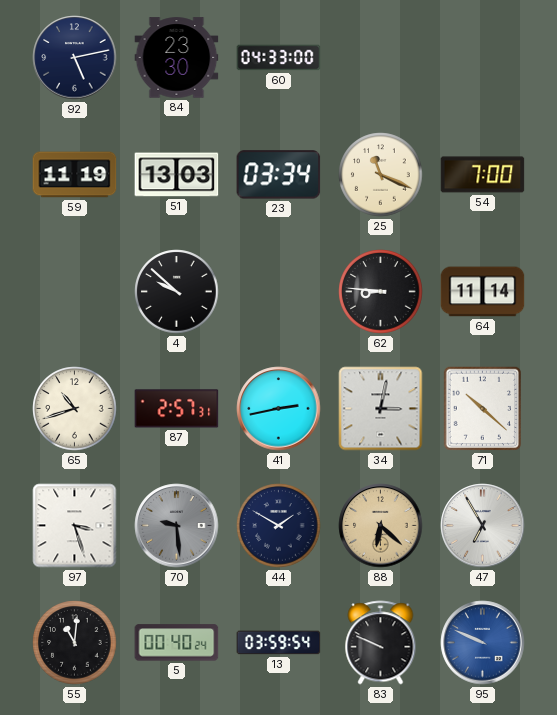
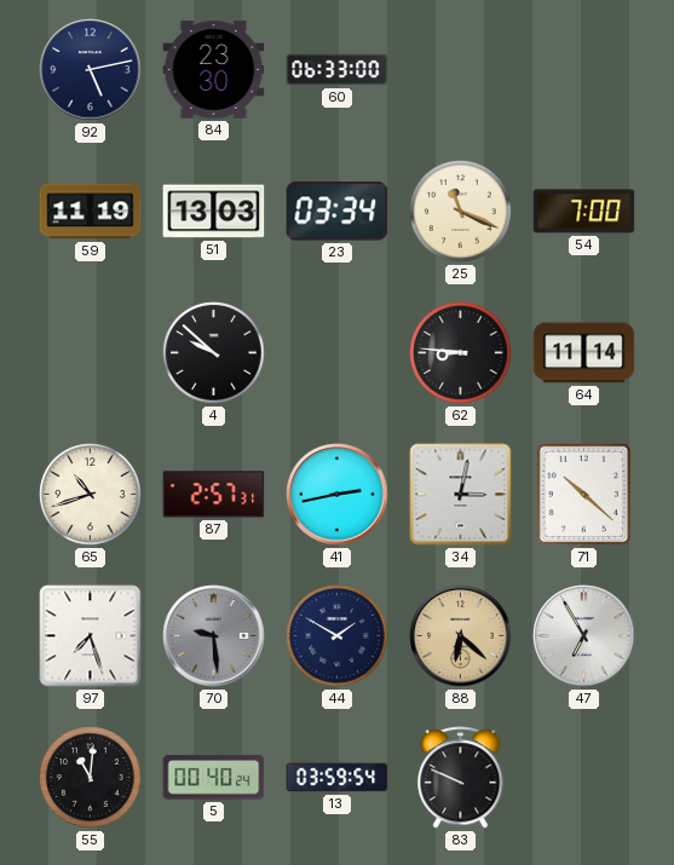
60: 04:33 -> 06:33
97: 3:27 -> 7:27
95: 9:49 -> none
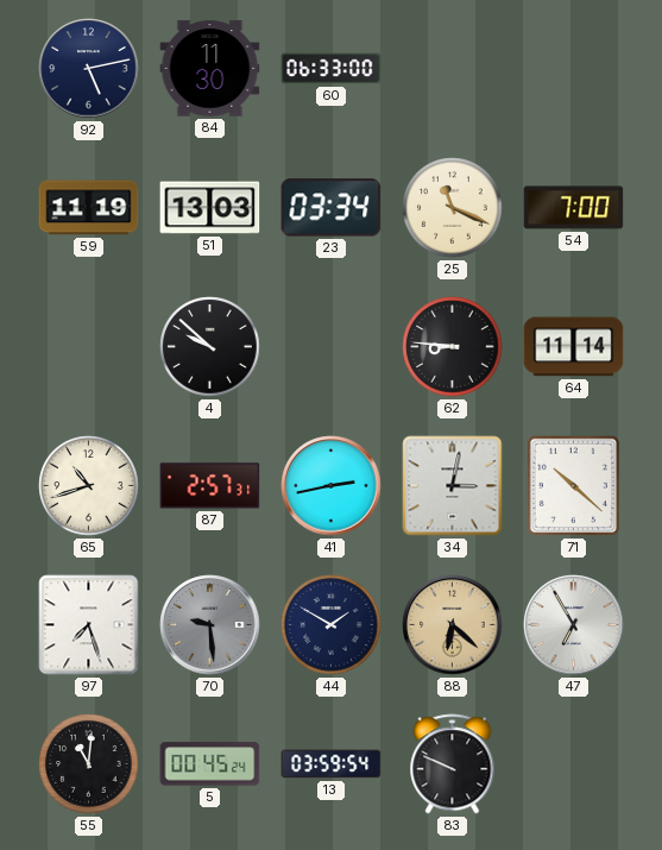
84: 23:30 -> 11:30
5: 00:40 -> 00:45
